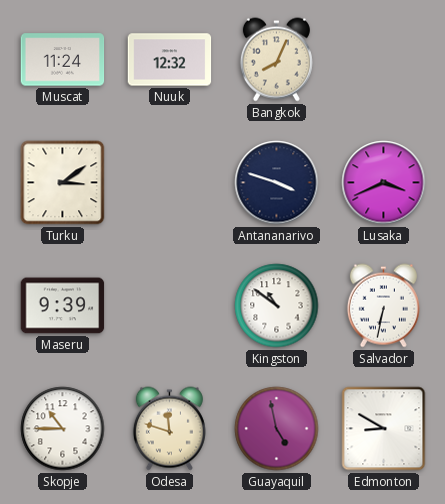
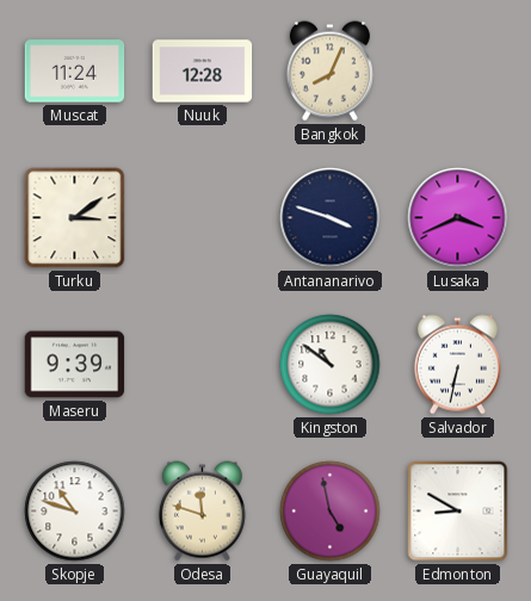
Nuuk: 12:32 -> 12:28
Skopje: 10:45 -> 10:48
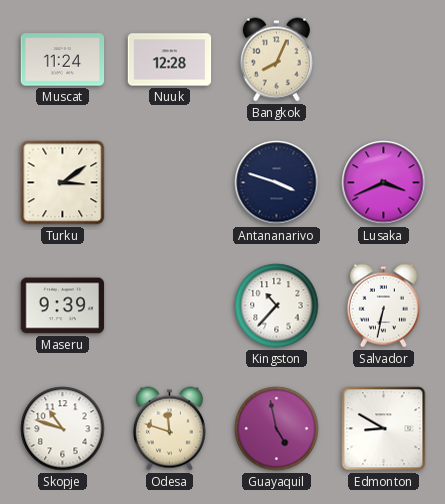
Kingston: 10:51 -> 10:37
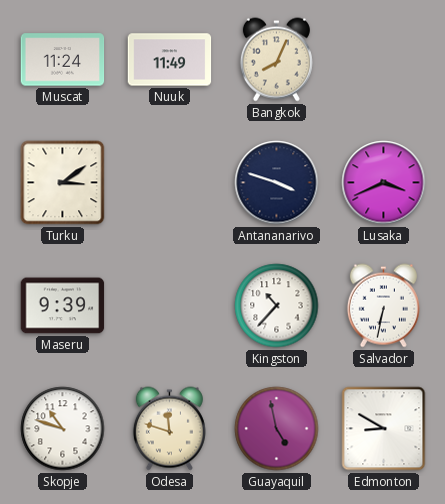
Nuuk: 12:28 -> 11:49
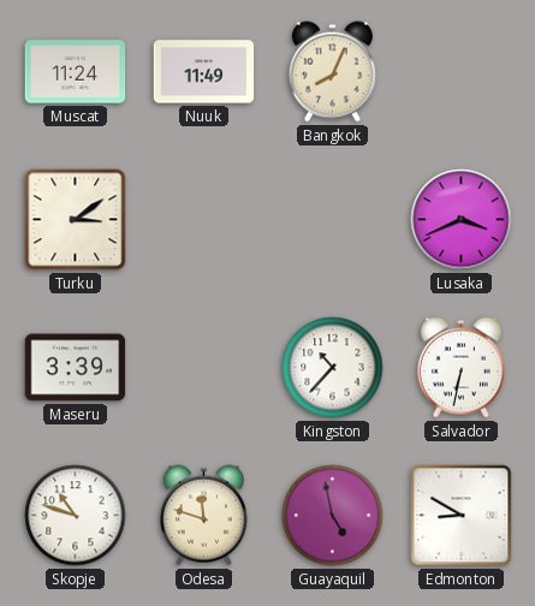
Antananarivo: 3:48 -> none
Maseru: 9:39 -> 3:39
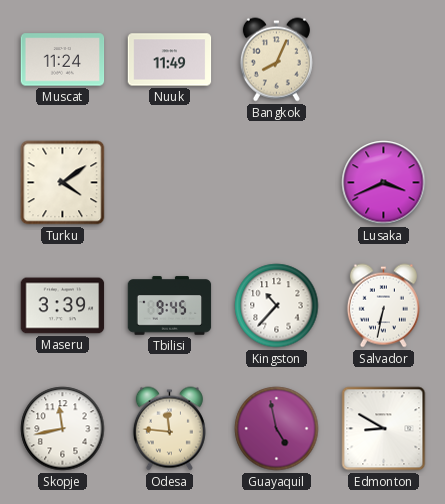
Turku: 3:09 -> 4:09
Tbilisi: none -> 9:45
Skopje: 10:48 -> 11:43
Odesa: 11:48 -> 11:46
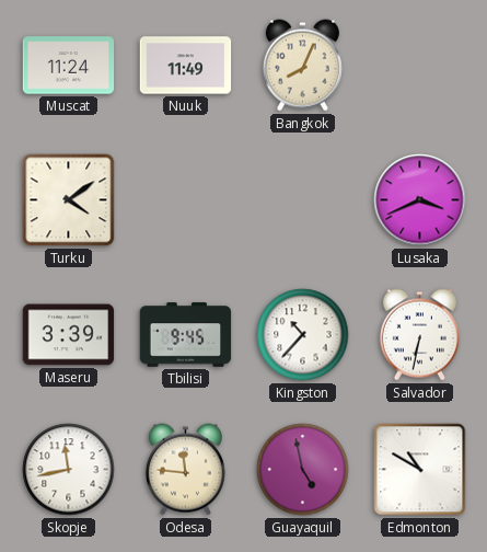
Edmonton: 8:50 -> 10:50
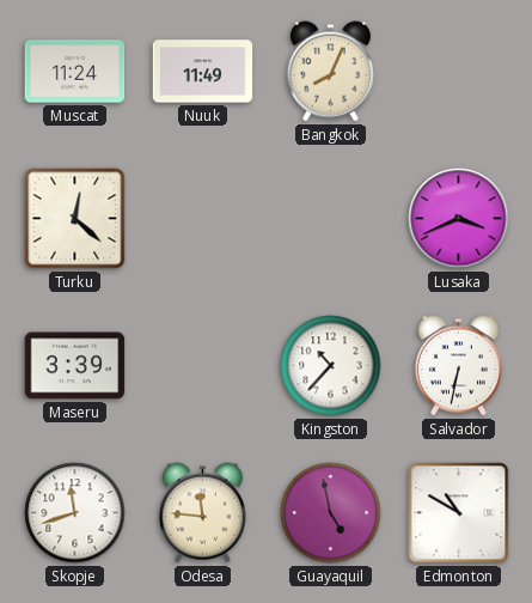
Turku: 4:09 -> 12:22
Tbilisi: 9:45 -> none
Skopje: 11:43 -> 11:42
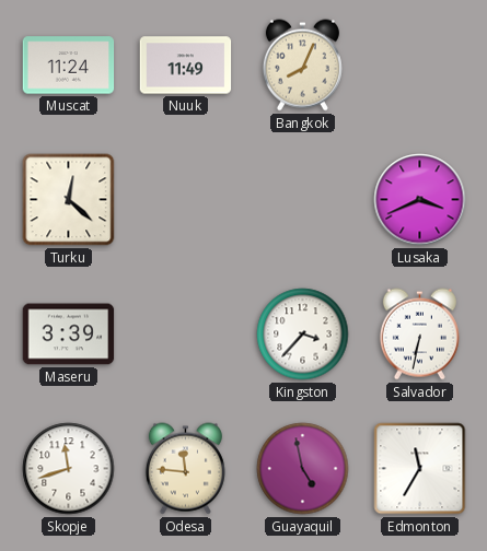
Kingston: 10:37 -> 3:37
Edmonton: 10:50 -> 11:35
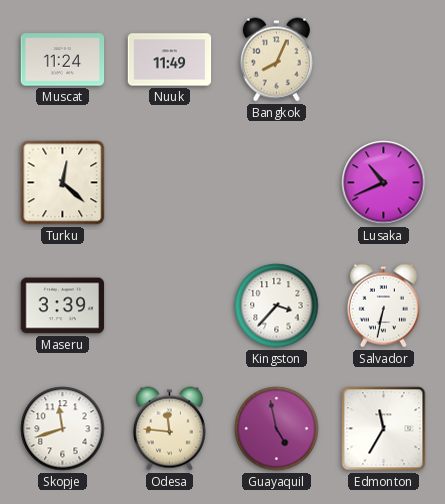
Lusaka: 3:41 -> 10:41
